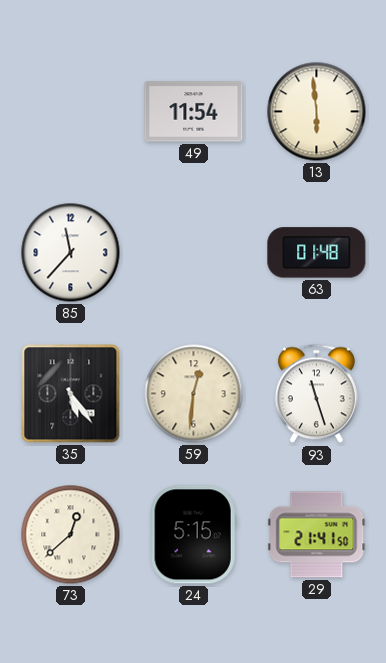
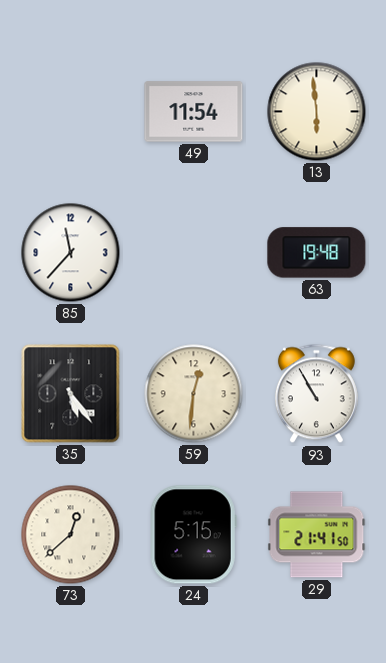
63: 01:48 -> 19:48
93: 11:27 -> 10:55
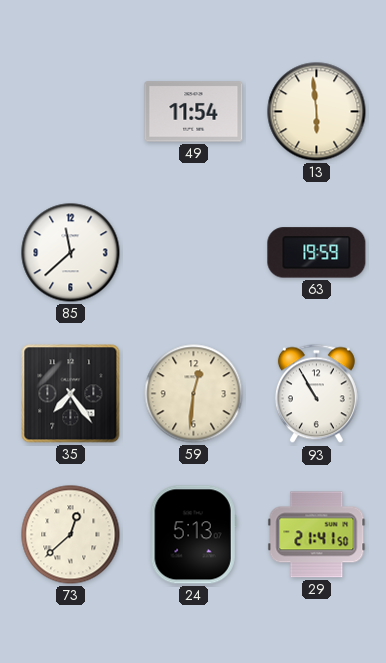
85: 11:37 -> 11:38
63: 19:48 -> 19:59
35: 5:24 -> 7:24
24: 5:15 -> 5:13
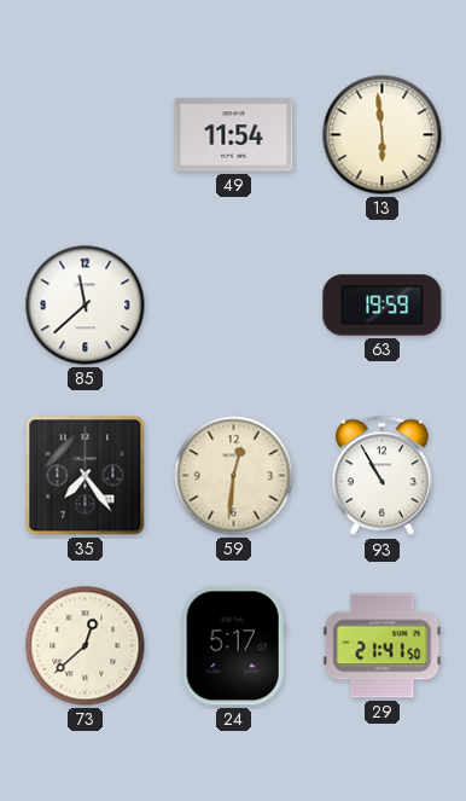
24: 5:13 -> 5:17
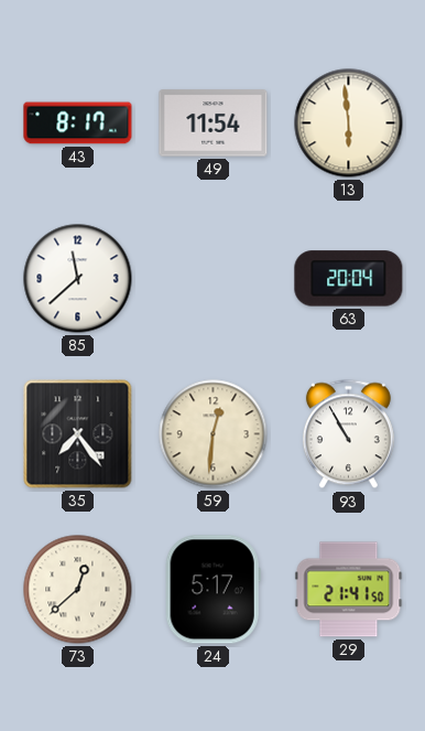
43: none -> 8:17
63: 19:59 -> 20:04
